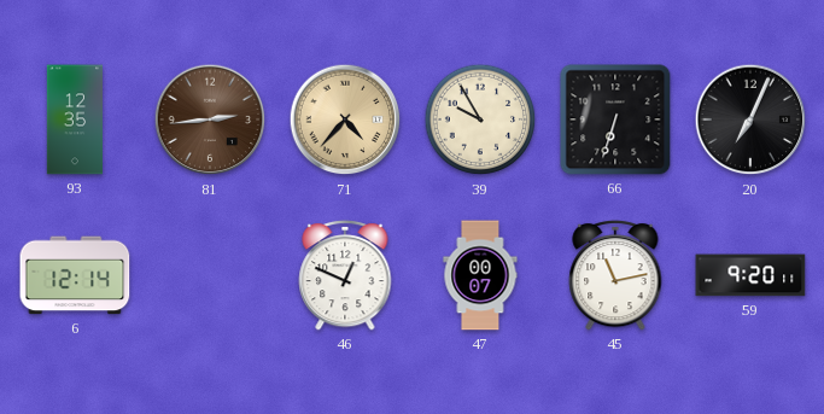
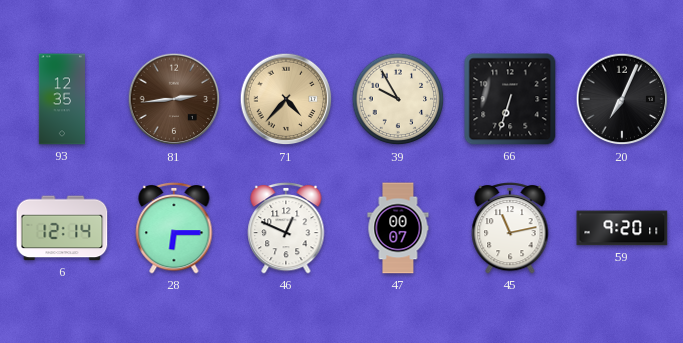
28: none -> 6:15
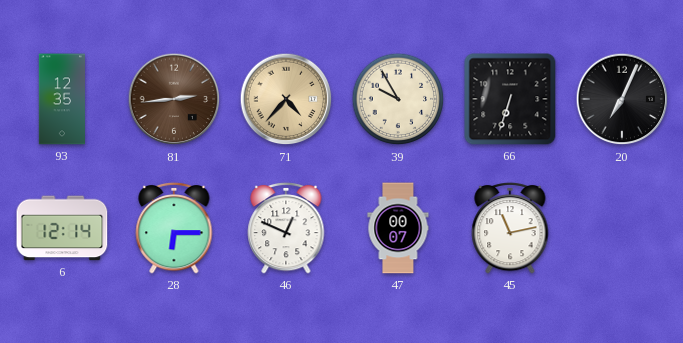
59: 9:20 -> none
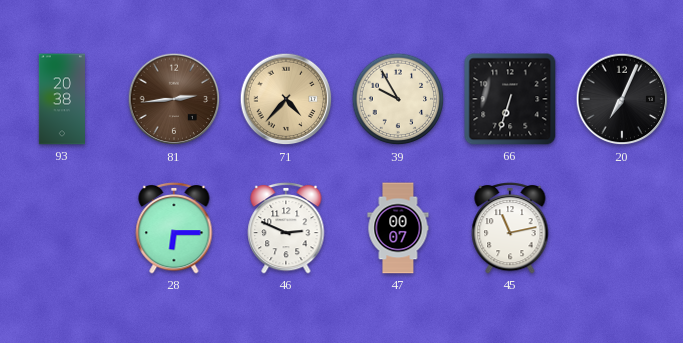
93: 12:35 -> 20:38
6: 12:14 -> none
46: 12:49 -> 2:49
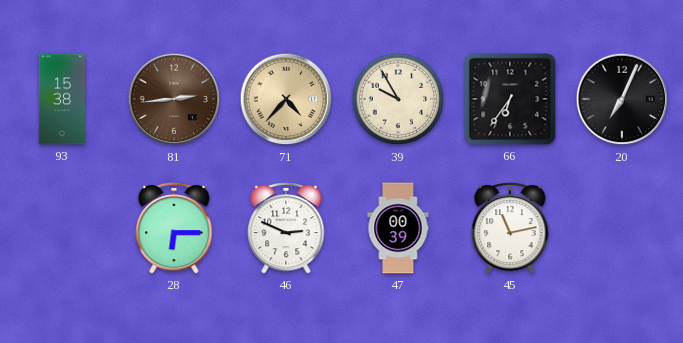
93: 20:38 -> 15:38
66: 6:33 -> 6:36
47: 00:07 -> 00:39
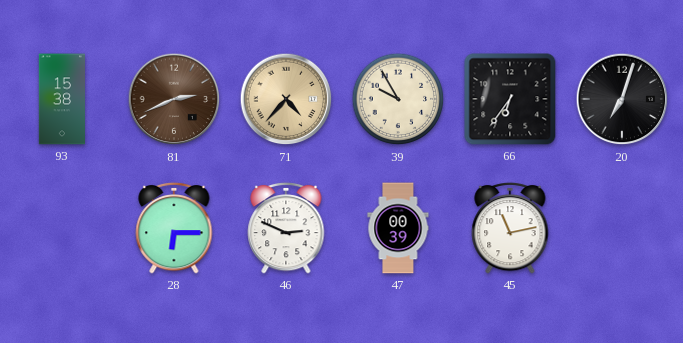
81: 2:44 -> 2:41
20: 7:04 -> 7:03
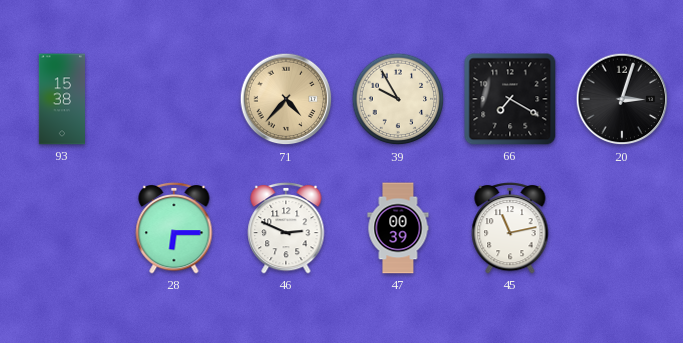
81: 2:41 -> none
66: 6:36 -> 7:20
20: 7:03 -> 3:03
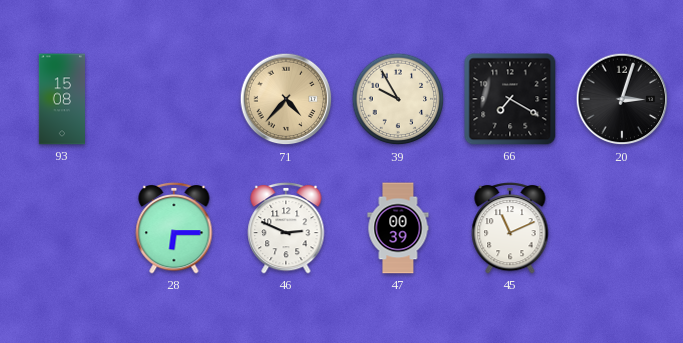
93: 15:38 -> 15:08
45: 11:13 -> 11:11
